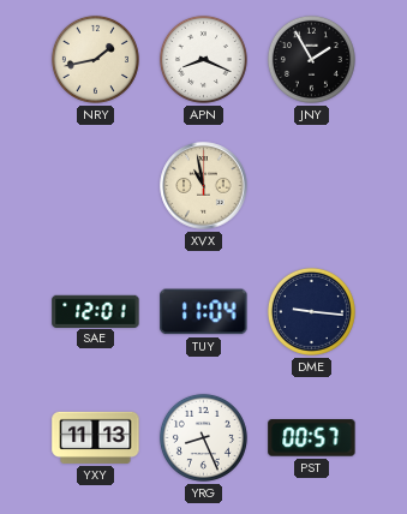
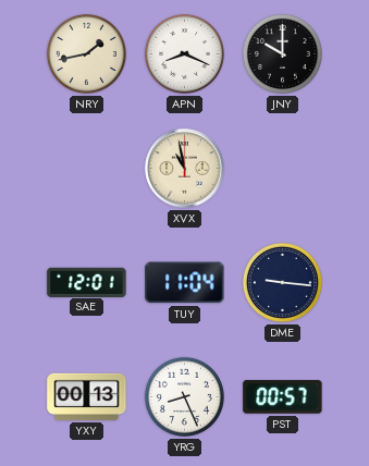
JNY: 1:55 -> 10:00
YXY: 11:13 -> 00:13
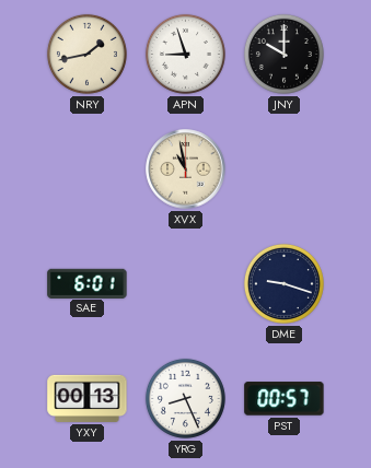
APN: 8:19 -> 8:57
SAE: 12:01 -> 6:01
TUY: 11:04 -> none
DME: 9:16 -> 9:18
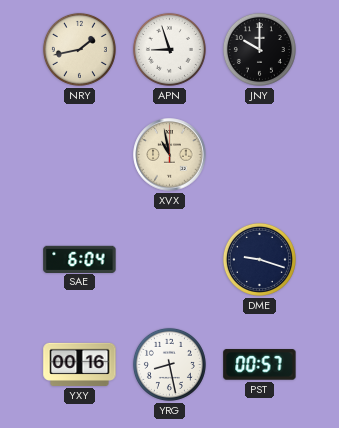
SAE: 6:01 -> 6:04
YXY: 00:13 -> 00:16
YRG: 8:26 -> 8:28
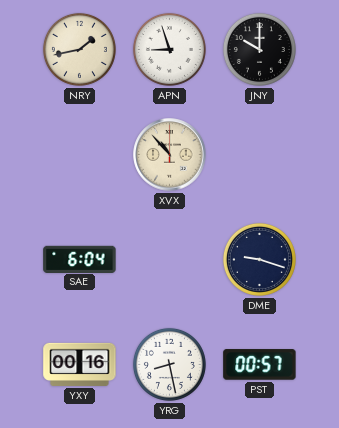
XVX: 10:58 -> 10:53
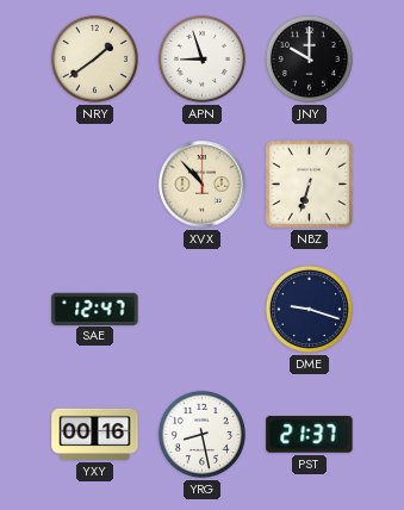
NRY: 1:43 -> 1:39
NBZ: none -> 6:33
SAE: 6:04 -> 12:47
PST: 00:57 -> 21:37
